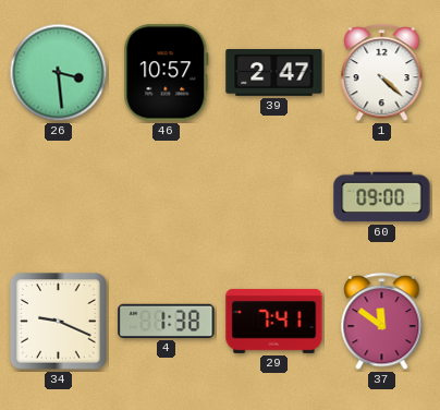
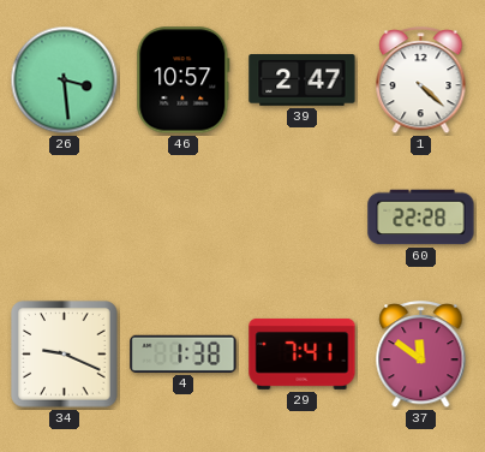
60: 09:00 -> 22:28
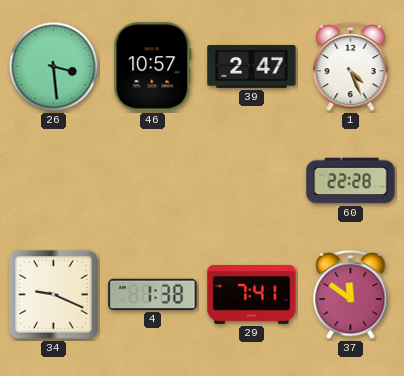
1: 4:22 -> 4:26
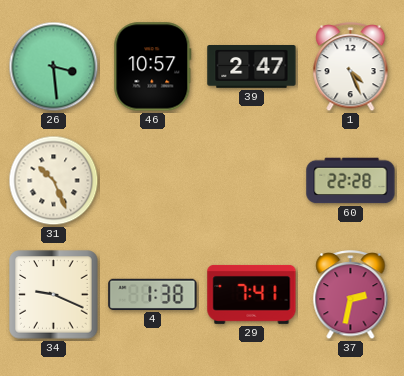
31: none -> 10:26
37: 11:51 -> 2:32
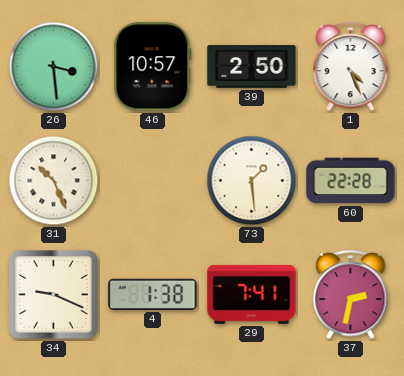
39: 2:47 -> 2:50
73: none -> 1:29
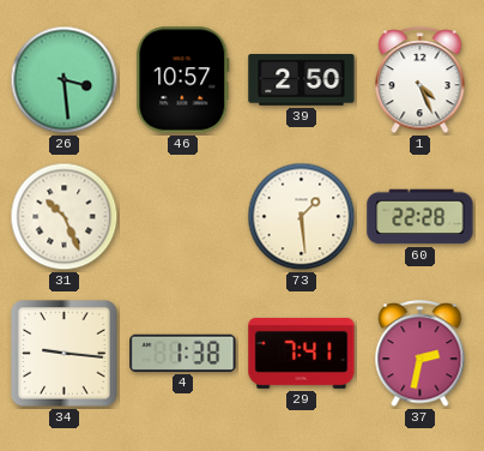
34: 9:19 -> 9:16
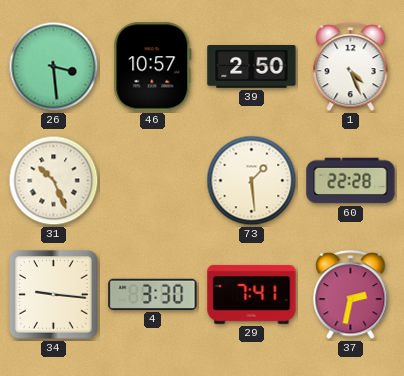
4: 1:38 -> 3:30
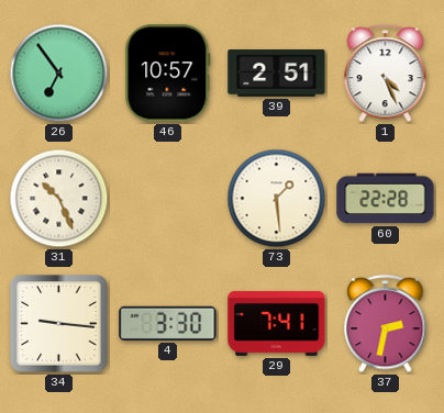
26: 3:29 -> 6:54
39: 2:50 -> 2:51
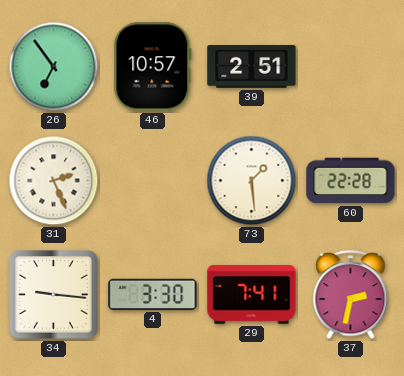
1: 4:26 -> none
31: 10:26 -> 2:26
